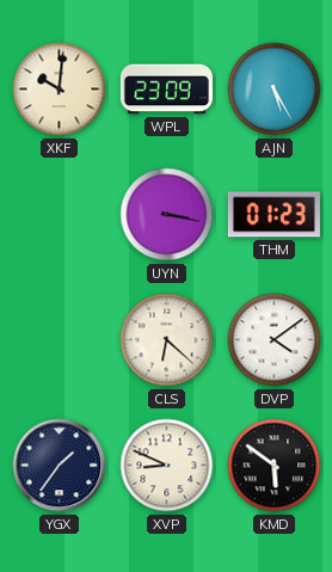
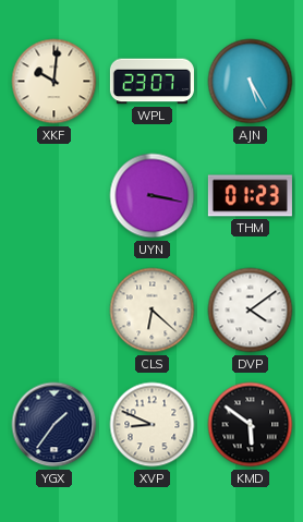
WPL: 23:09 -> 23:07
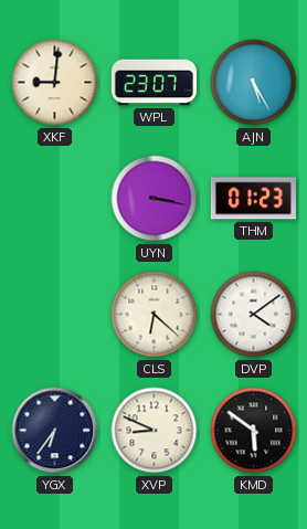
XKF: 10:01 -> 9:01
YGX: 1:36 -> 6:36
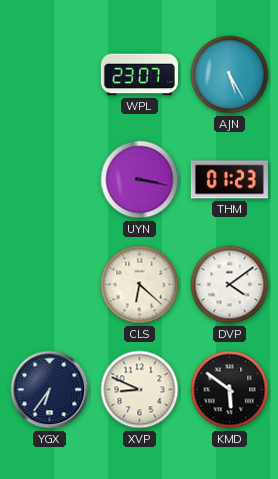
XKF: 9:01 -> none
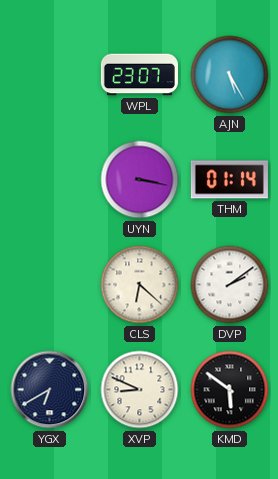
THM: 01:23 -> 01:14
DVP: 4:09 -> 2:09
YGX: 6:36 -> 6:40
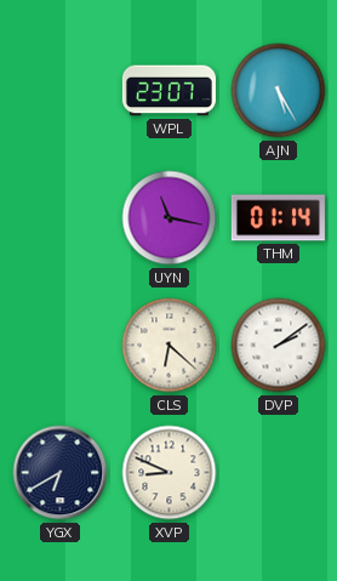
UYN: 3:17 -> 11:17
KMD: 5:51 -> none
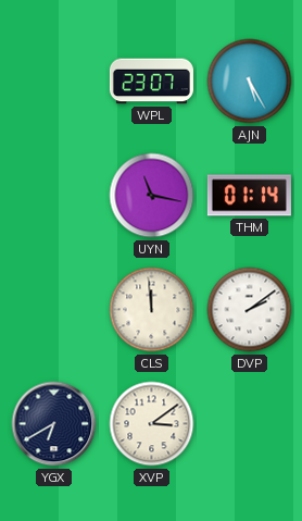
CLS: 6:22 -> 11:59
XVP: 8:49 -> 3:09
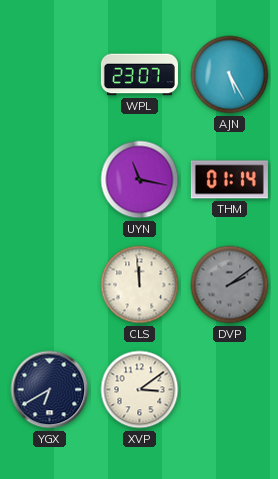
DVP dial: white -> grey
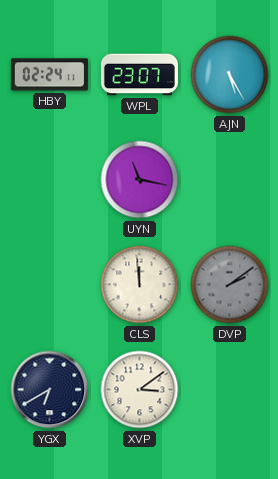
HBY: none -> 02:24
THM: 01:14 -> none
